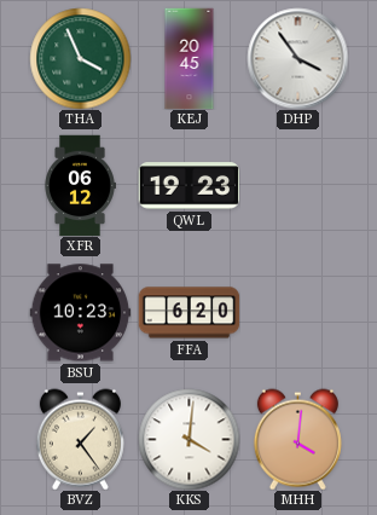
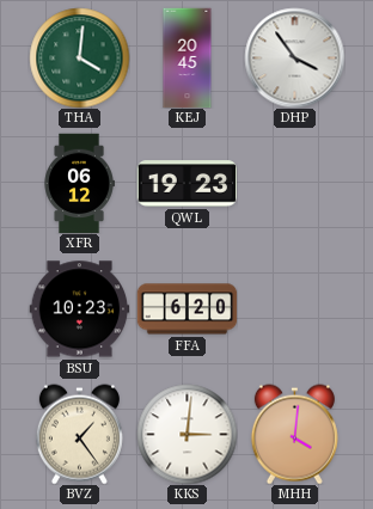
THA: 3:56 -> 4:01
KKS: 4:01 -> 3:01
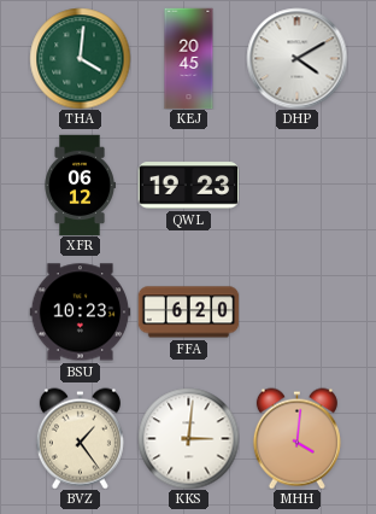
DHP: 3:54 -> 4:10
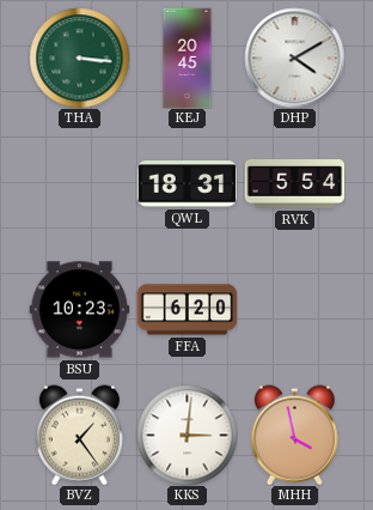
THA: 4:01 -> 3:16
XFR: 06:12 -> none
QWL: 19:23 -> 18:31
RVK: none -> 5:54
MHH: 4:01 -> 3:58
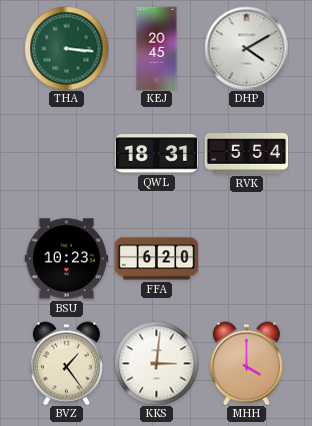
MHH: 3:58 -> 4:00
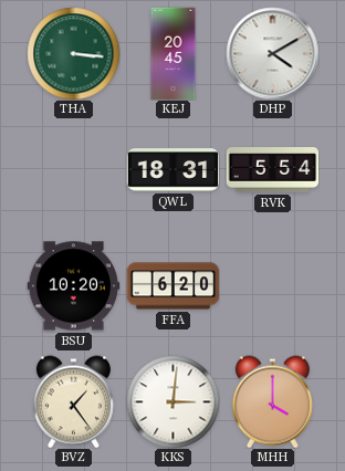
BSU: 10:23 -> 10:20
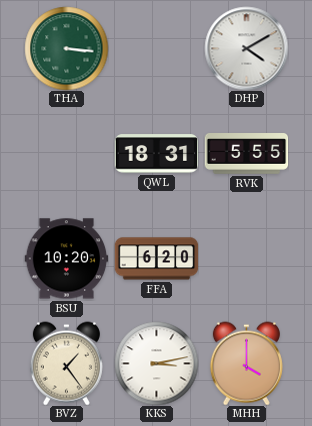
KEJ: 20:45 -> none
RVK: 5:54 -> 5:55
KKS: 3:01 -> 3:13
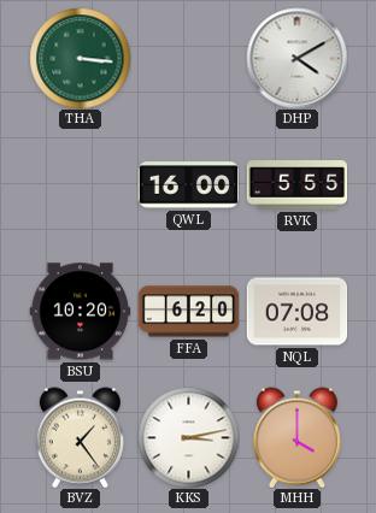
QWL: 18:31 -> 16:00
NQL: none -> 07:08
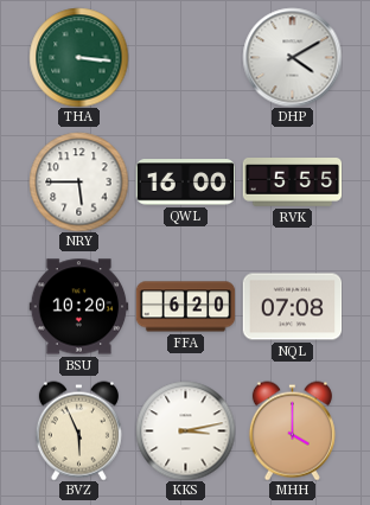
NRY: none -> 5:45
BVZ: 1:24 -> 5:56
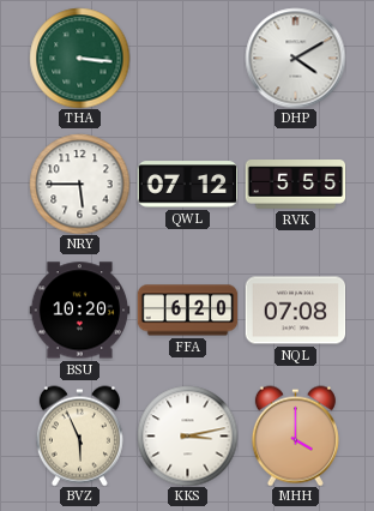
QWL: 16:00 -> 07:12
